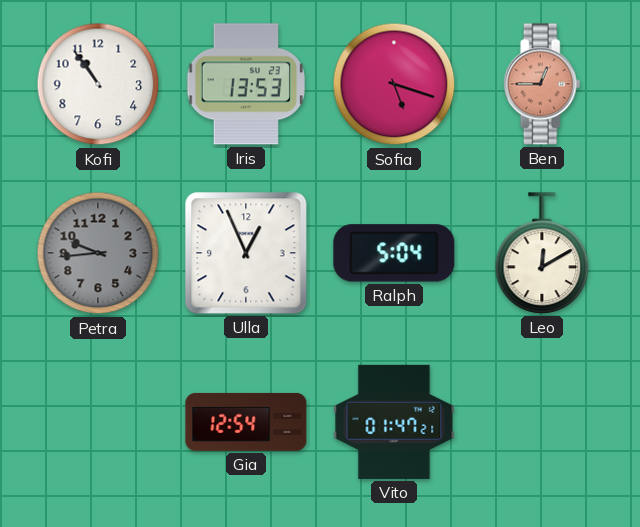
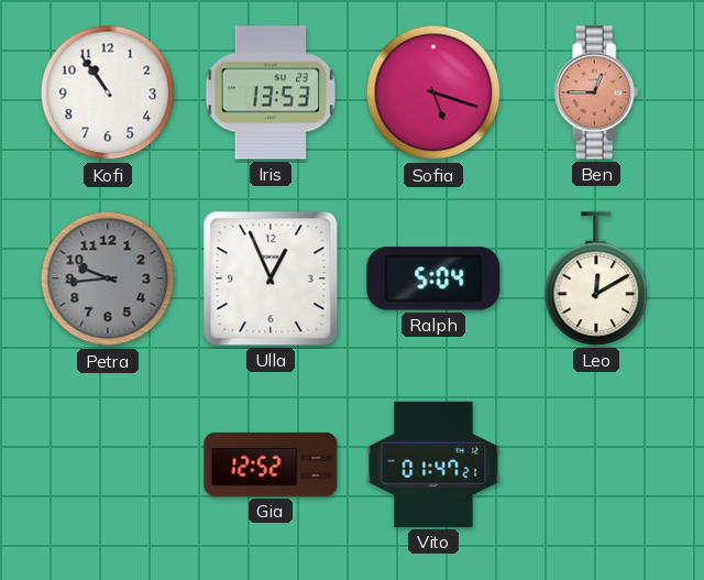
Gia: 12:54 -> 12:52
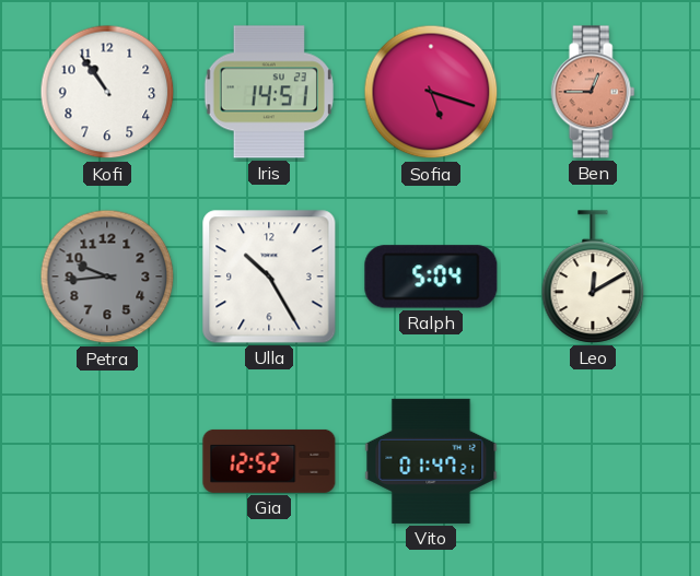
Iris: 13:53 -> 14:51
Ulla: 12:56 -> 10:25
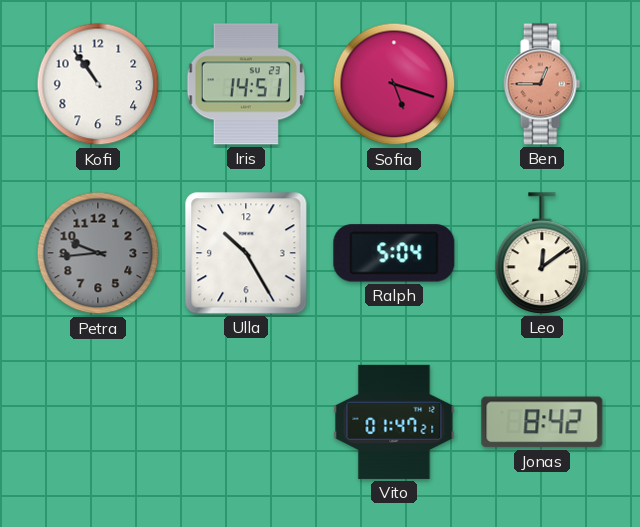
Leo: 12:10 -> 12:09
Gia: 12:52 -> none
Jonas: none -> 8:42
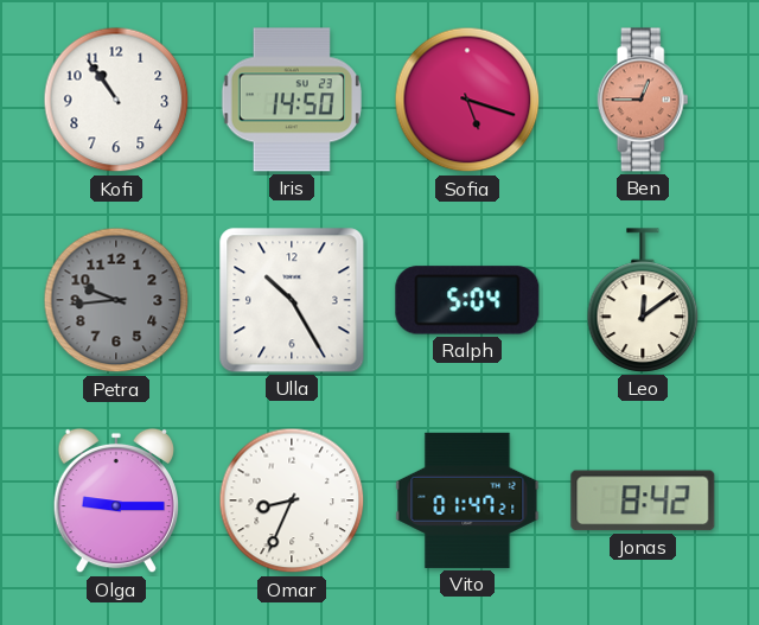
Iris: 14:51 -> 14:50
Olga: none -> 9:15
Omar: none -> 8:34
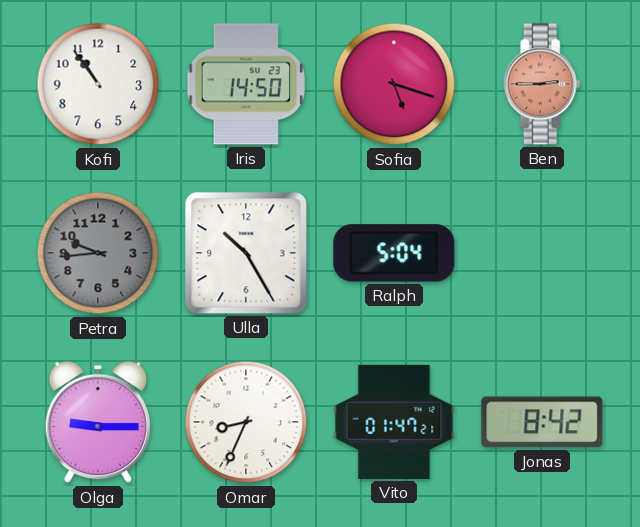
Ben: 12:45 -> 2:45
Leo: 12:09 -> none
